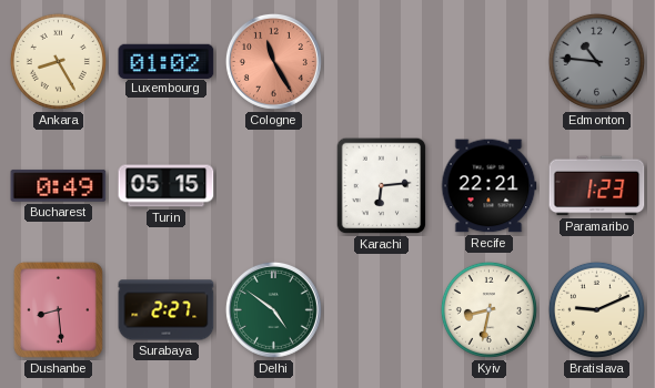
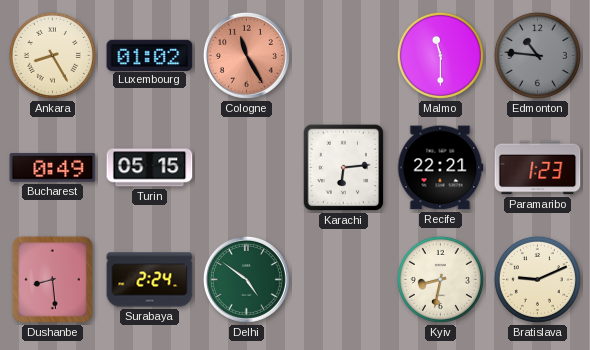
Malmo: none -> 11:30
Surabaya: 2:27 -> 2:24
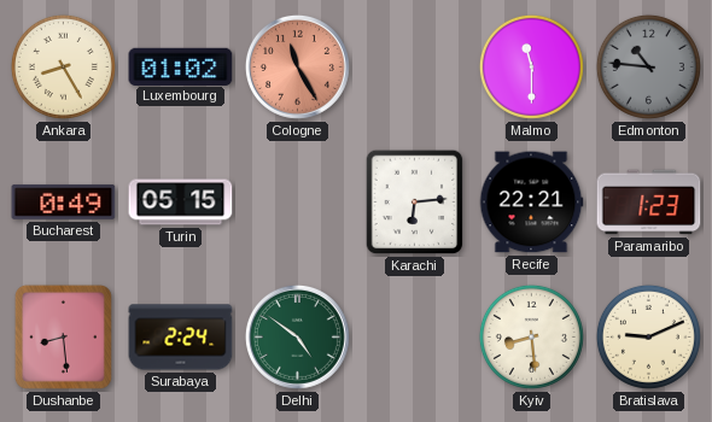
Kyiv: 8:32 -> 8:29
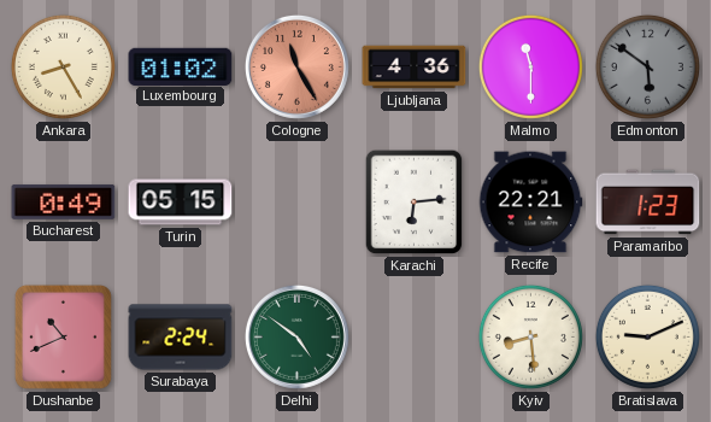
Ljubljana: none -> 4:36
Edmonton: 10:46 -> 5:51
Dushanbe: 8:29 -> 10:41
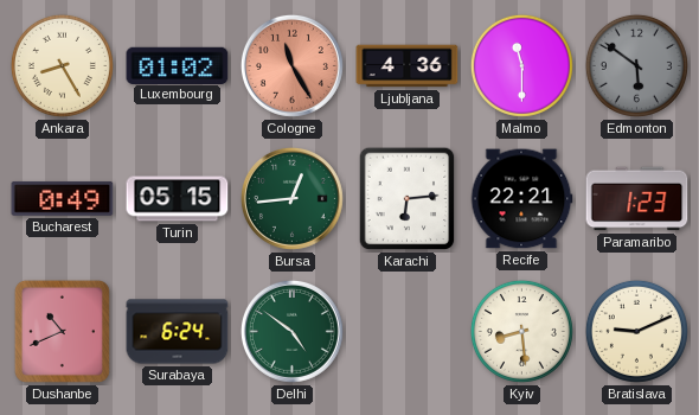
Bursa: none -> 12:44
Surabaya: 2:24 -> 6:24
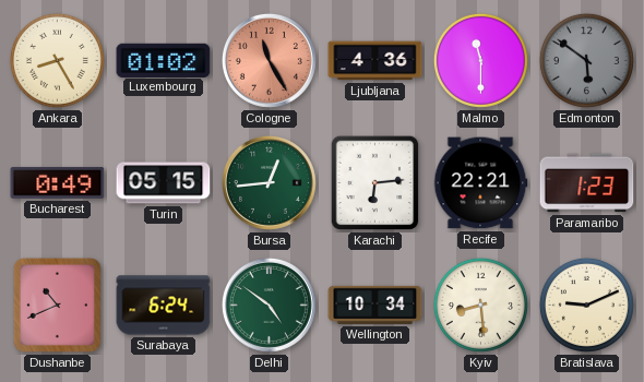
Wellington: none -> 10:34
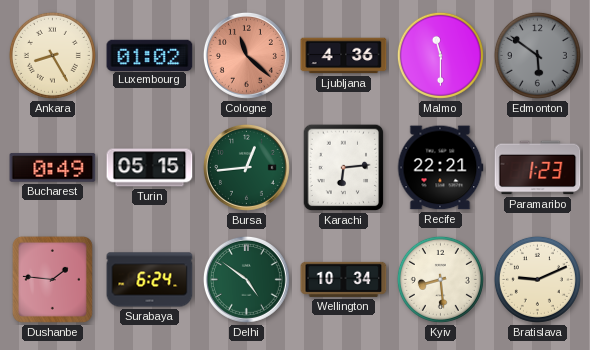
Cologne: 11:25 -> 11:22
Dushanbe: 10:41 -> 1:46
